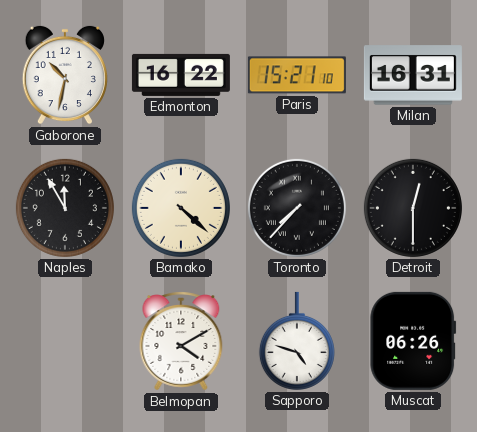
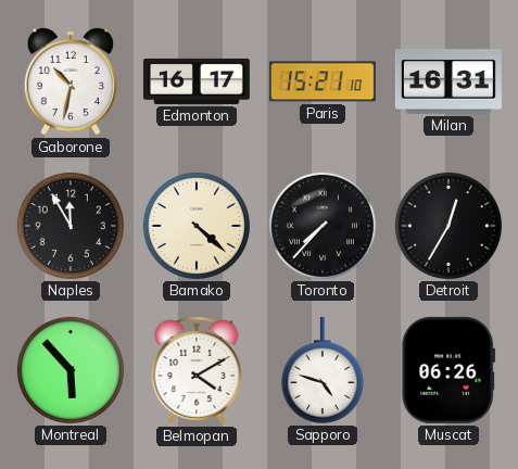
Edmonton: 16:22 -> 16:17
Detroit: 12:30 -> 12:35
Montreal: none -> 5:53
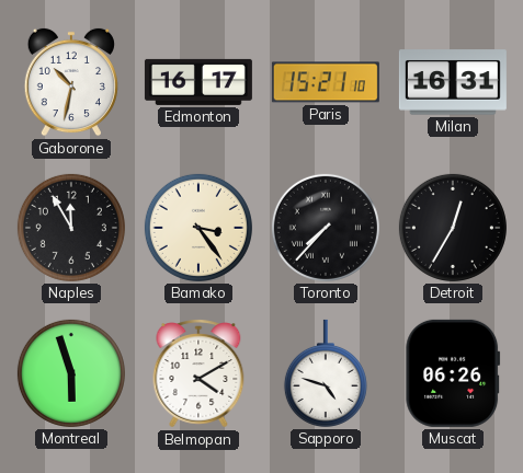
Bamako: 4:22 -> 3:24
Montreal: 5:53 -> 5:57
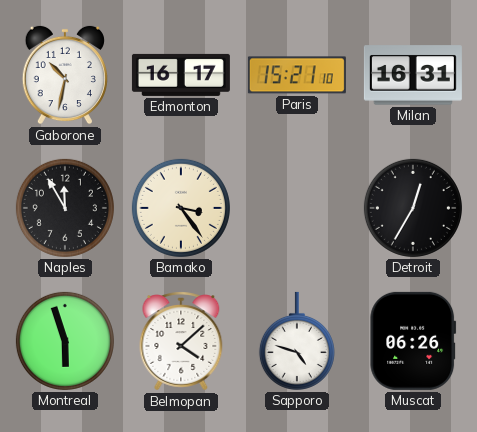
Toronto: 7:37 -> none
Belmopan: 4:10 -> 4:08
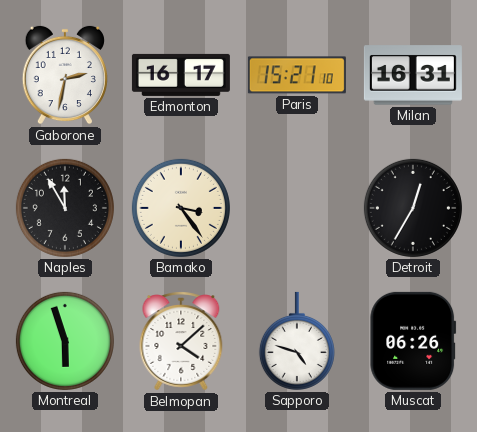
Gaborone: 10:32 -> 2:32
